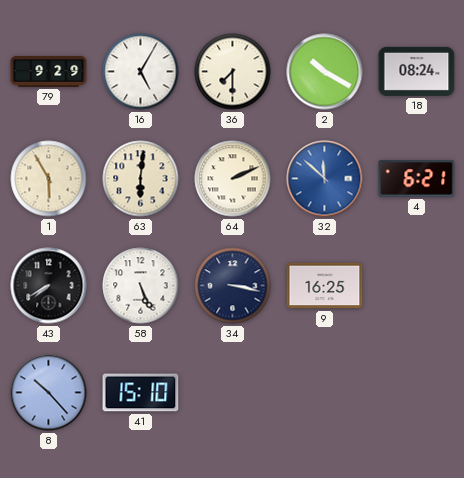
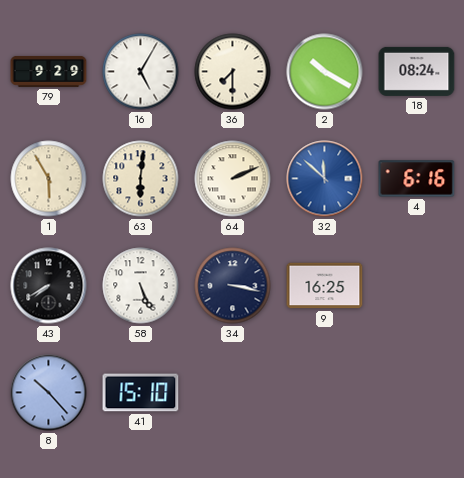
4: 6:21 -> 6:16
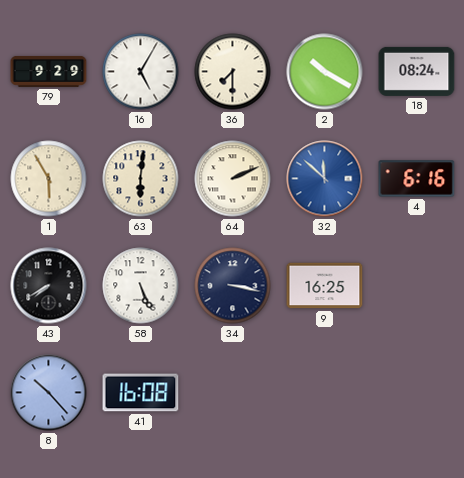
41: 15:10 -> 16:08
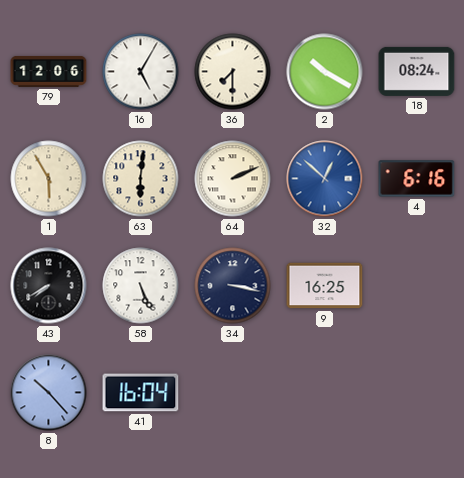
79: 9:29 -> 12:06
32: 11:52 -> 12:52
41: 16:08 -> 16:04
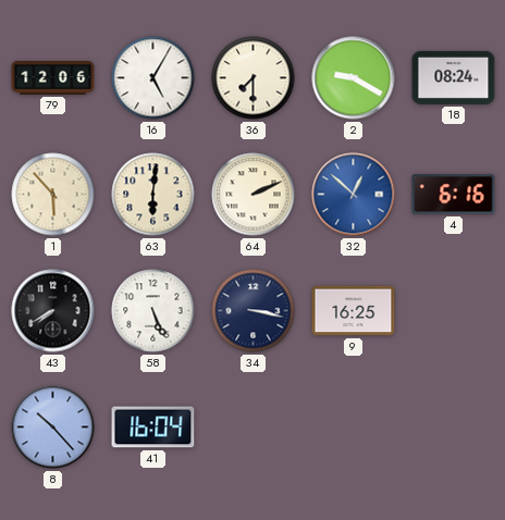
2: 10:20 -> 9:20
1: 5:55 -> 5:53
